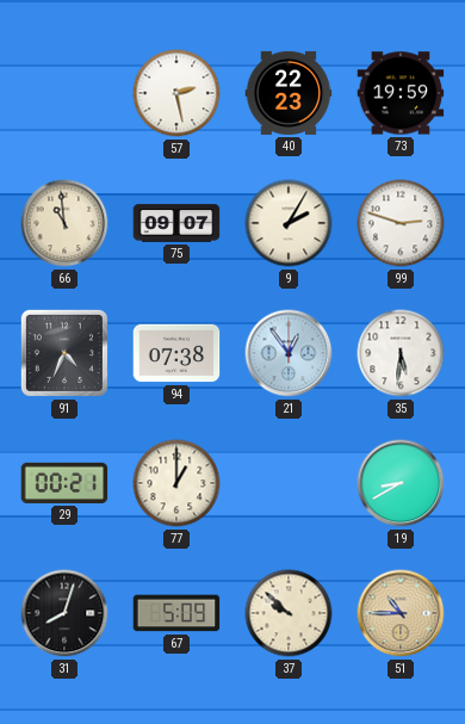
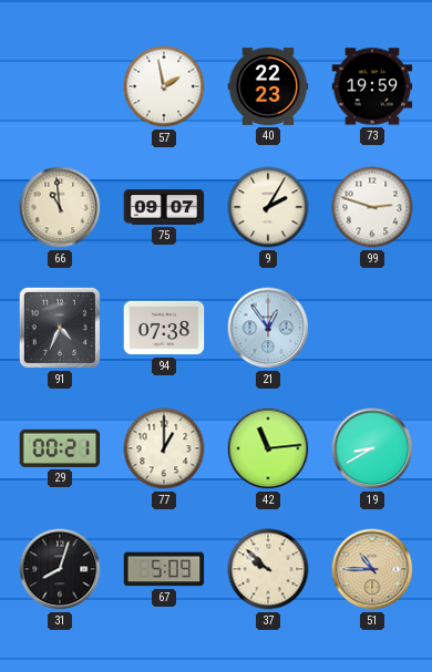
57: 2:28 -> 1:58
35: 5:31 -> none
42: none -> 11:14
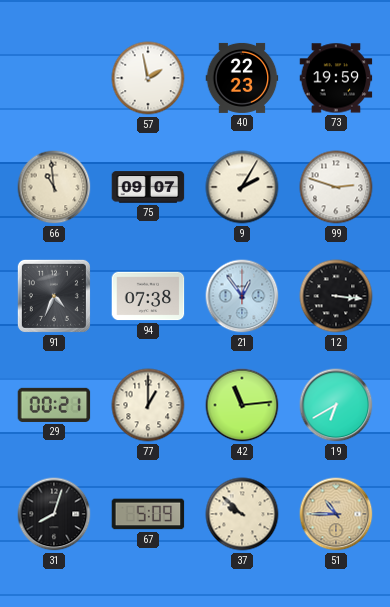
12: none -> 3:16
19: 8:40 -> 6:40
